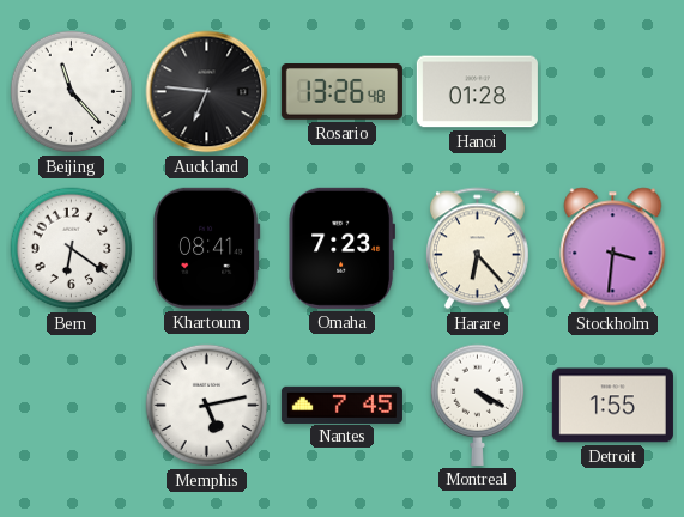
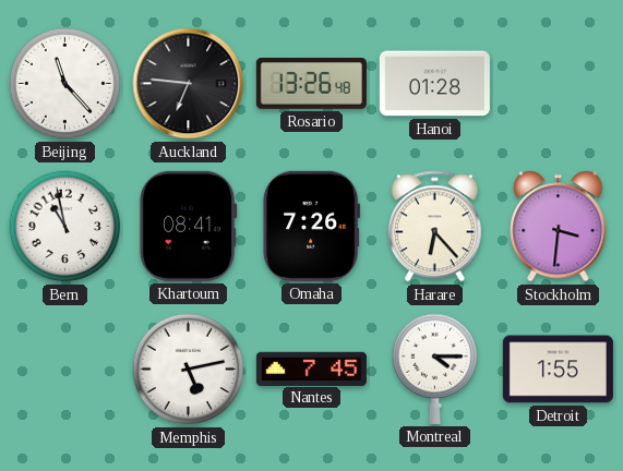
Bern: 6:21 -> 10:58
Omaha: 7:23 -> 7:26
Montreal: 4:20 -> 4:15
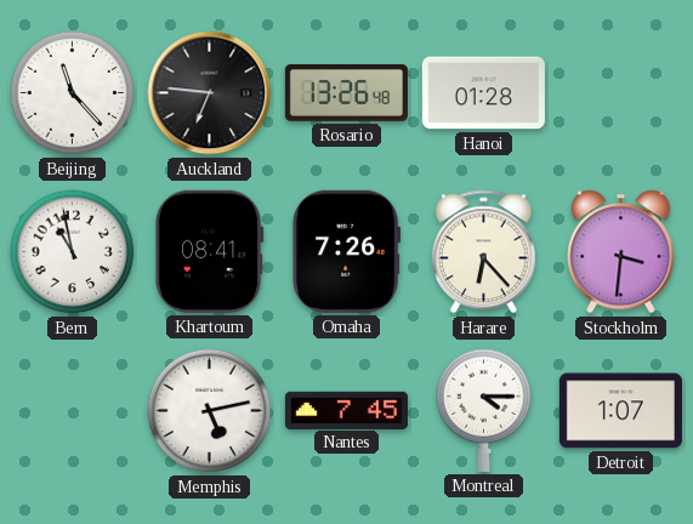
Detroit: 1:55 -> 1:07
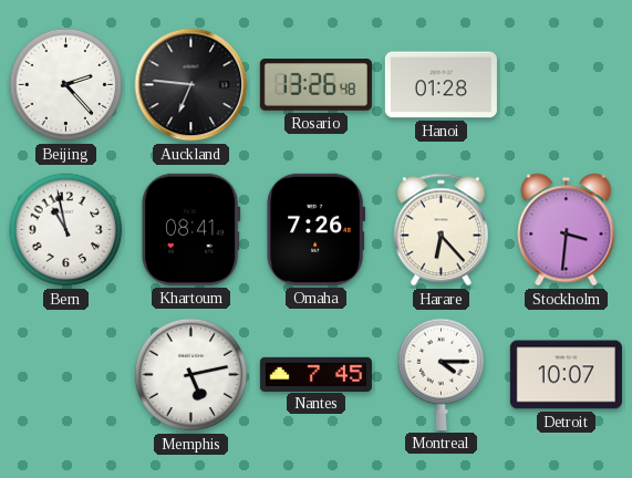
Beijing: 11:23 -> 2:23
Detroit: 1:07 -> 10:07
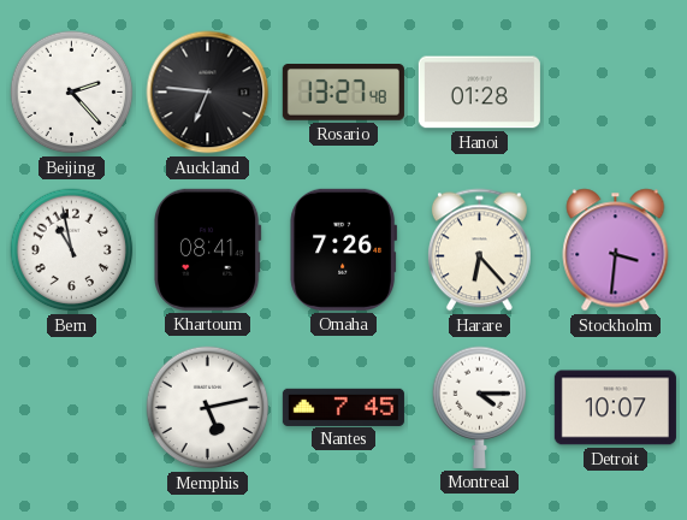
Rosario: 13:26 -> 13:27
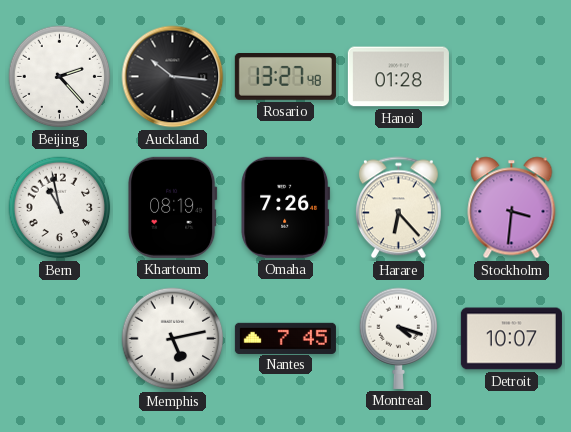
Auckland: 6:46 -> 10:16
Khartoum: 08:41 -> 08:19
Montreal: 4:15 -> 4:18
